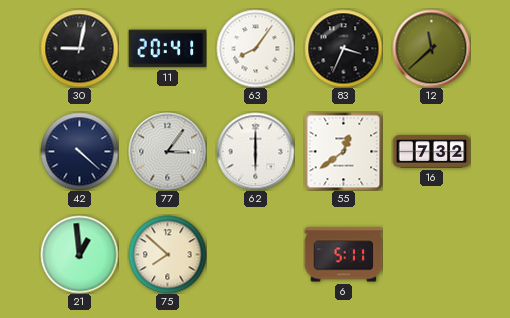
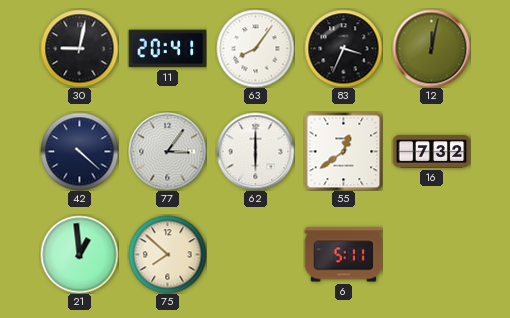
12: 11:38 -> 12:02
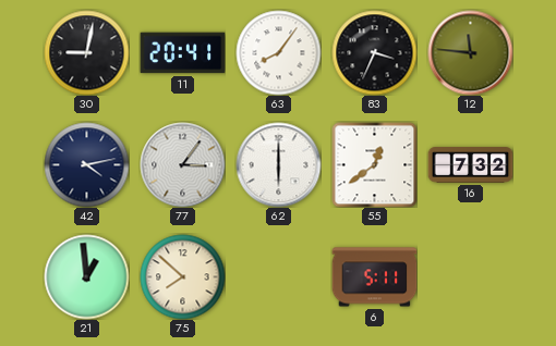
12: 12:02 -> 11:46
42: 4:22 -> 4:13
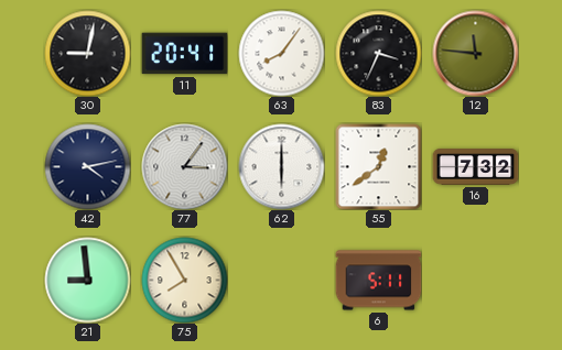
21: 12:59 -> 8:59
75: 7:52 -> 7:55
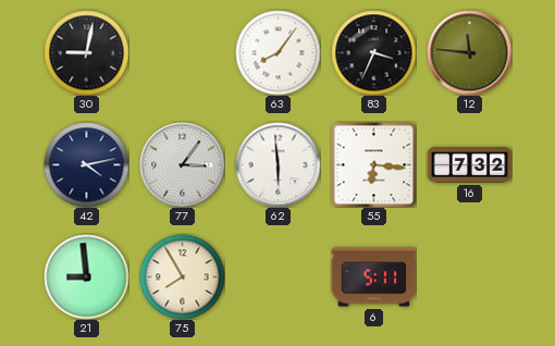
11: 20:41 -> none
62: 6:00 -> 5:59
55: 12:39 -> 6:16
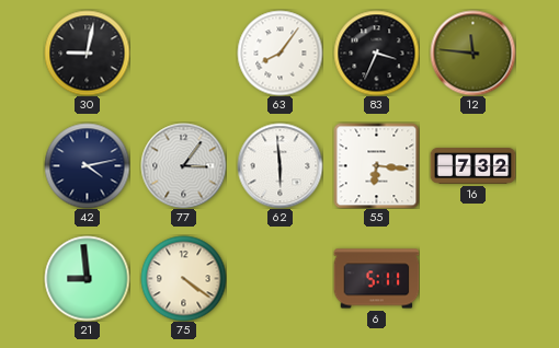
75: 7:55 -> 4:21
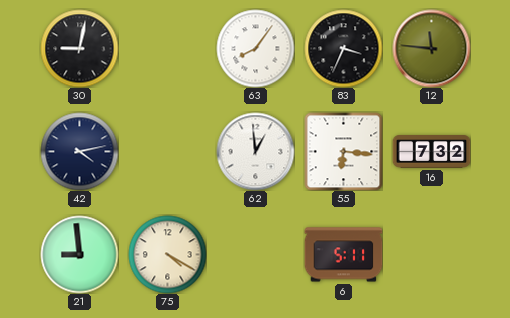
77: 3:06 -> none
62: 5:59 -> 12:59
75: 4:21 -> 4:20
